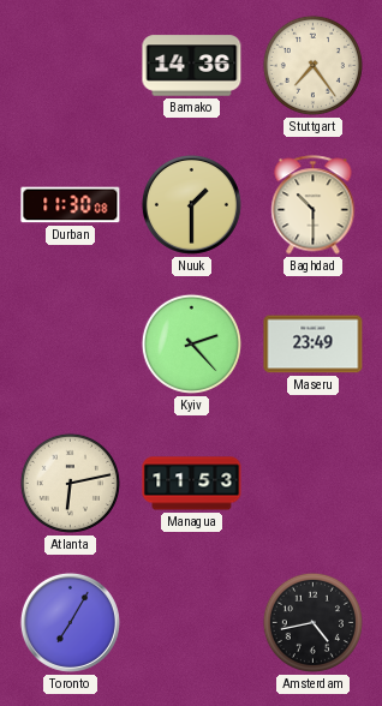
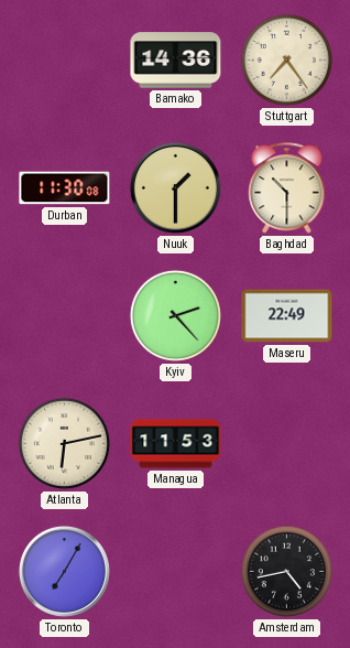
Maseru: 23:49 -> 22:49
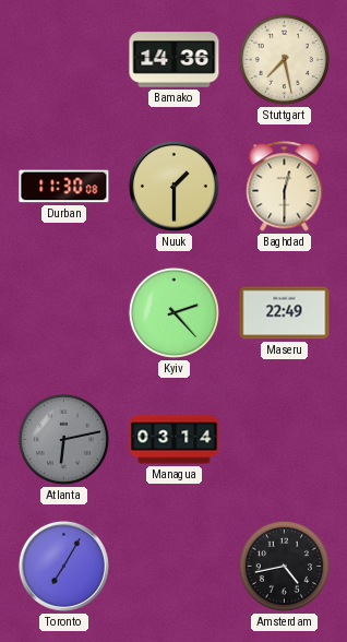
Stuttgart: 7:24 -> 7:28
Baghdad: 10:30 -> 12:30
Atlanta dial: cream -> grey
Managua: 11:53 -> 03:14
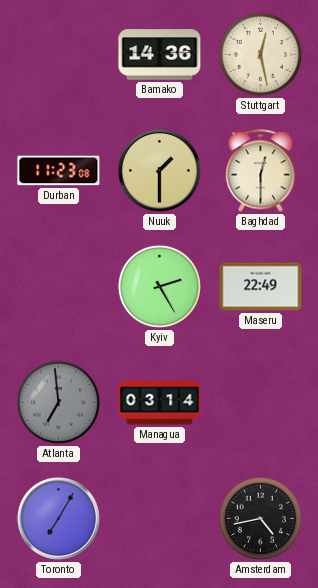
Stuttgart: 7:28 -> 12:28
Durban: 11:30 -> 11:23
Kyiv: 2:23 -> 2:25
Atlanta: 6:13 -> 6:59
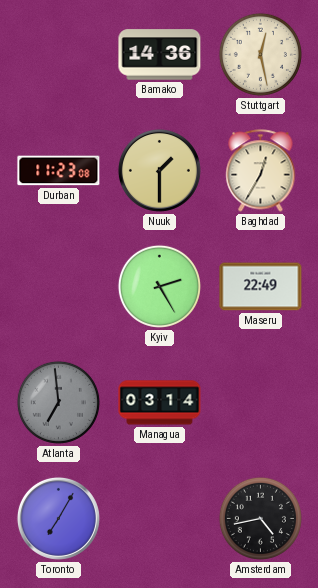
Baghdad: 12:30 -> 12:35
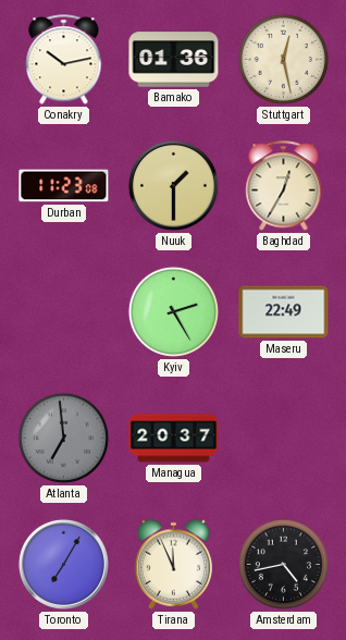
Conakry: none -> 10:13
Bamako: 14:36 -> 01:36
Managua: 03:14 -> 20:37
Tirana: none -> 11:56
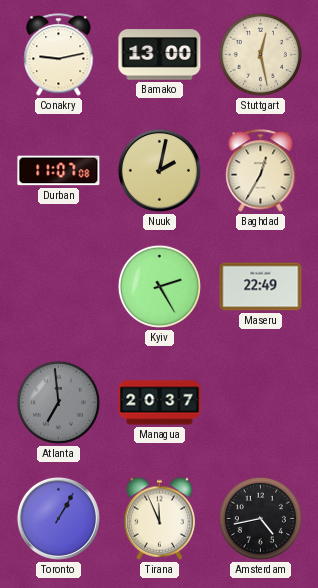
Conakry: 10:13 -> 9:13
Bamako: 01:36 -> 13:00
Durban: 11:23 -> 11:07
Nuuk: 1:30 -> 2:02
Toronto: 7:05 -> 1:05
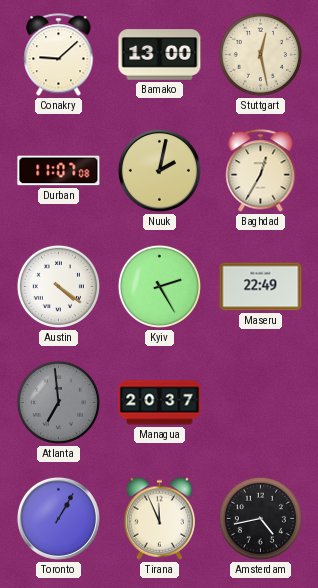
Conakry: 9:13 -> 9:08
Austin: none -> 4:21
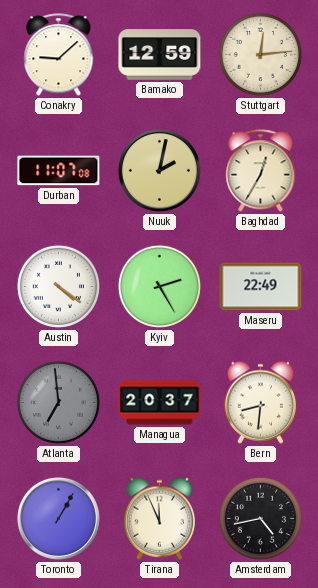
Bamako: 13:00 -> 12:59
Stuttgart: 12:28 -> 12:14
Bern: none -> 8:31
